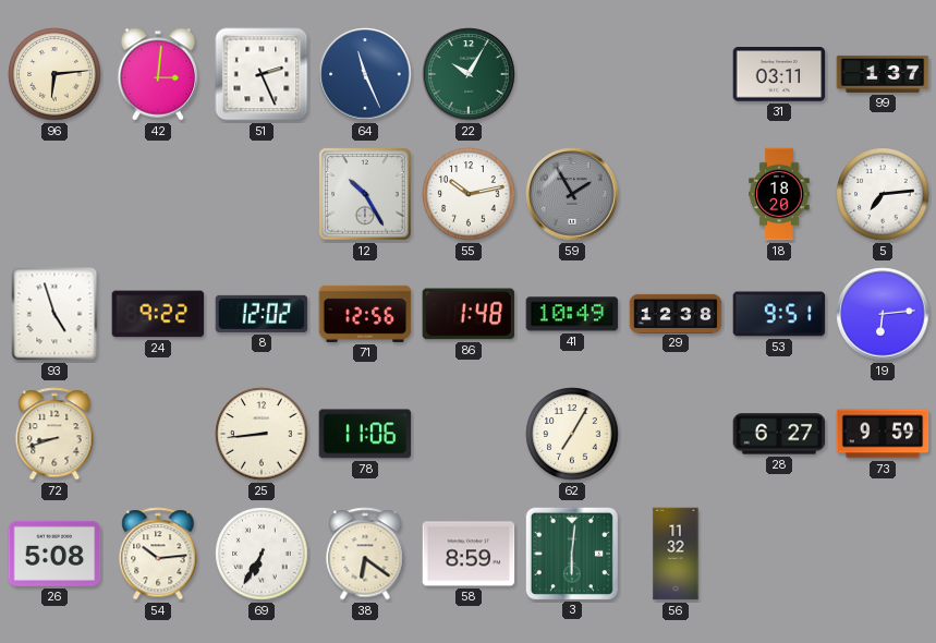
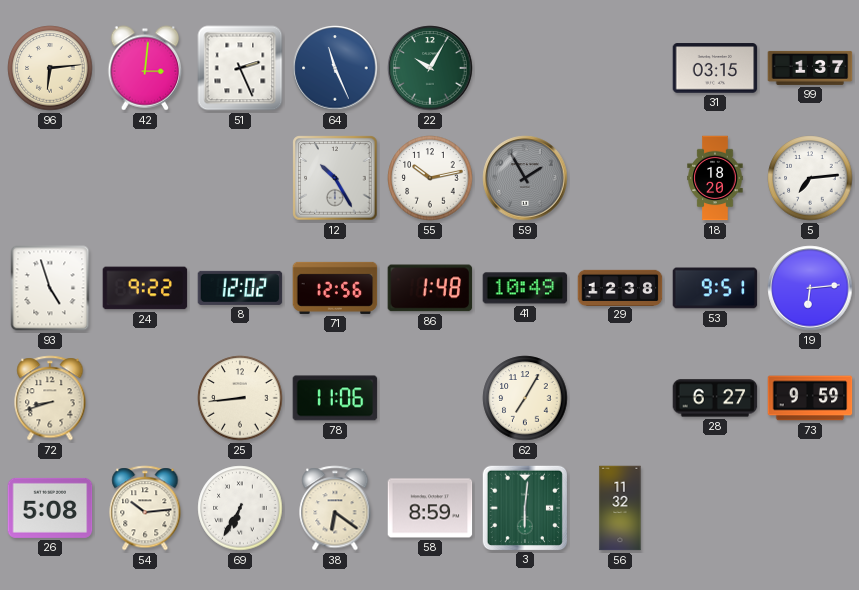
31: 03:11 -> 03:15
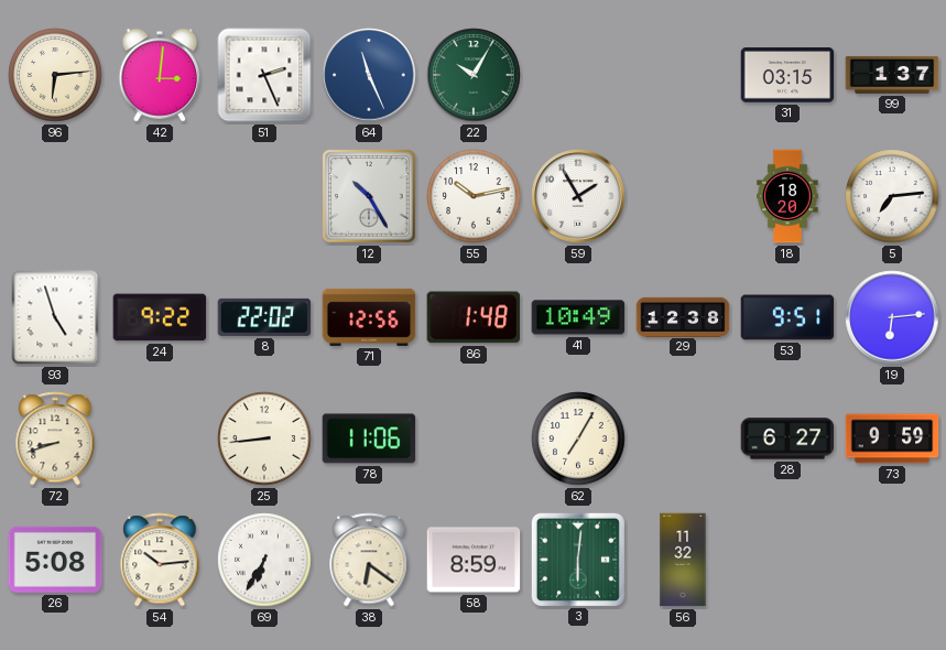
59 dial: grey -> white
8: 12:02 -> 22:02
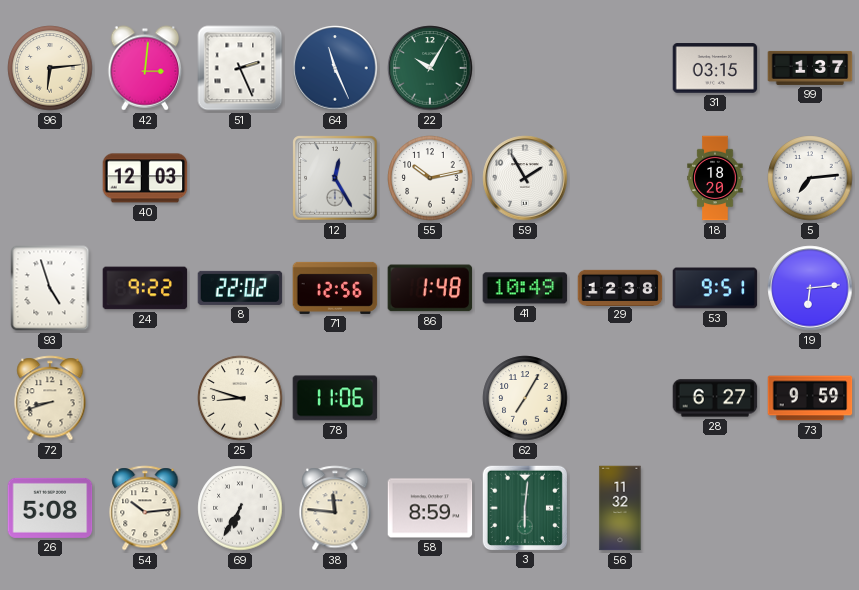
40: none -> 12:03
12: 10:25 -> 12:25
25: 8:44 -> 8:48
38: 6:21 -> 11:46
